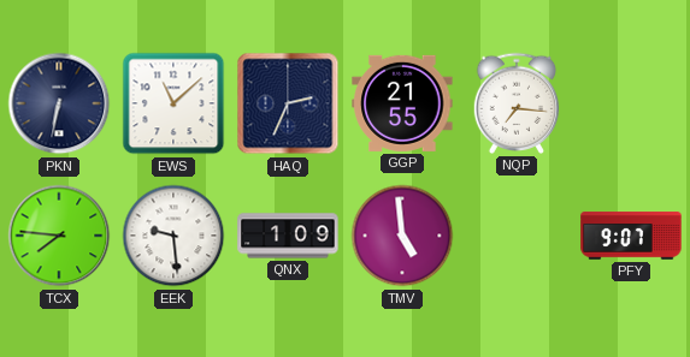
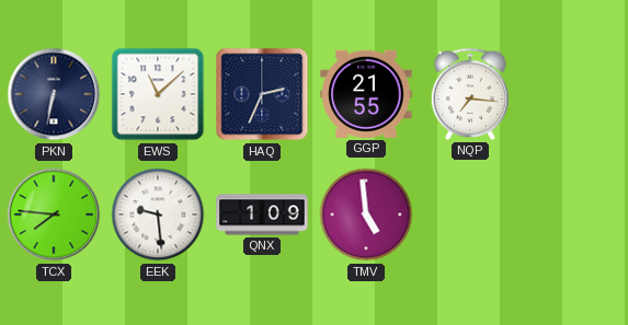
PFY: 9:07 -> none
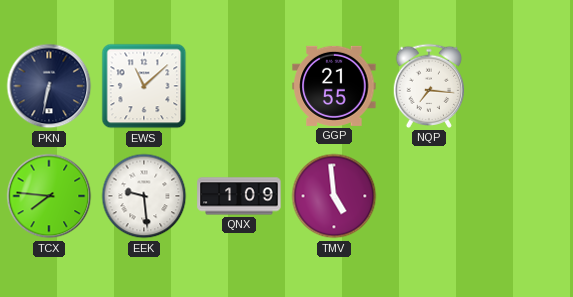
HAQ: 2:34 -> none
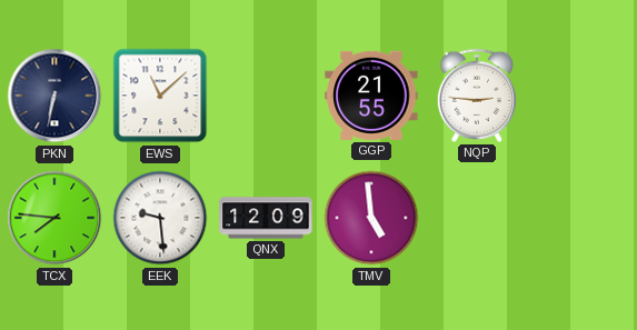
NQP: 7:16 -> 2:46
QNX: 1:09 -> 12:09
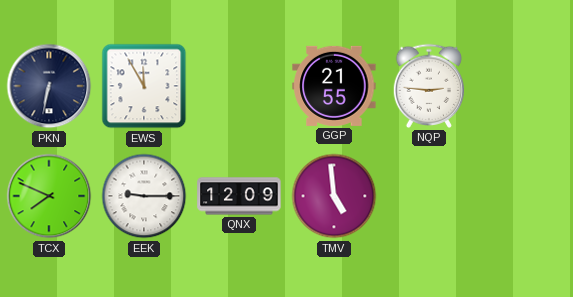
EWS: 11:08 -> 11:55
TCX: 7:46 -> 7:49
EEK: 9:29 -> 9:15
